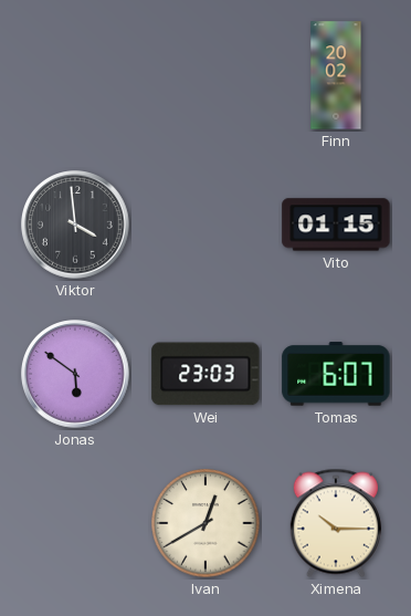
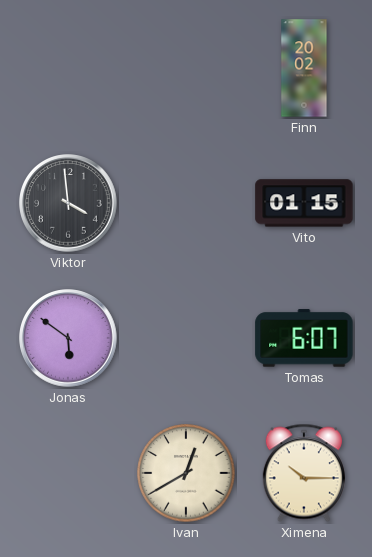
Wei: 23:03 -> none
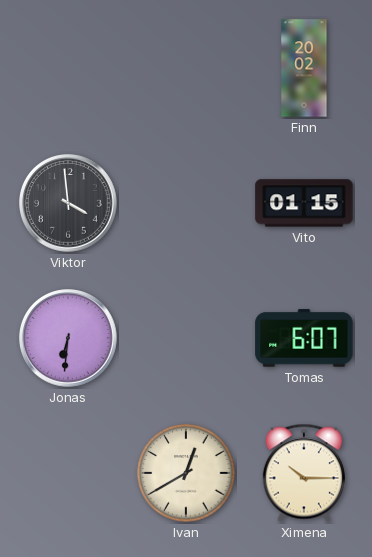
Jonas: 5:51 -> 6:31
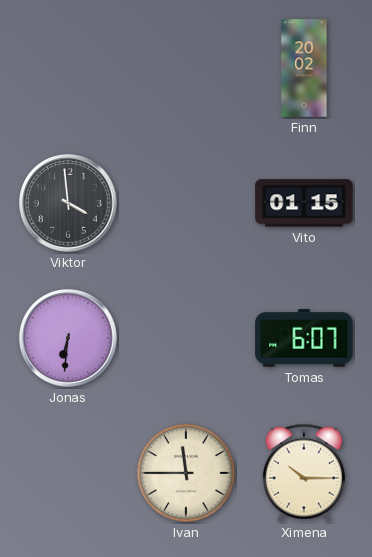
Ivan: 12:40 -> 11:45
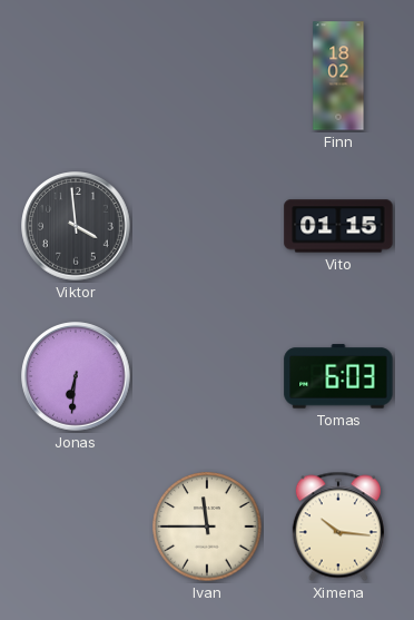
Finn: 20:02 -> 18:02
Tomas: 6:07 -> 6:03
Ximena: 10:15 -> 10:16
